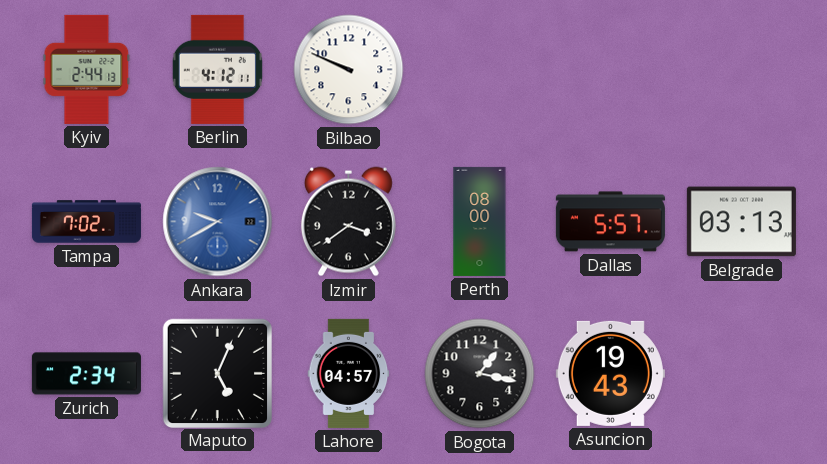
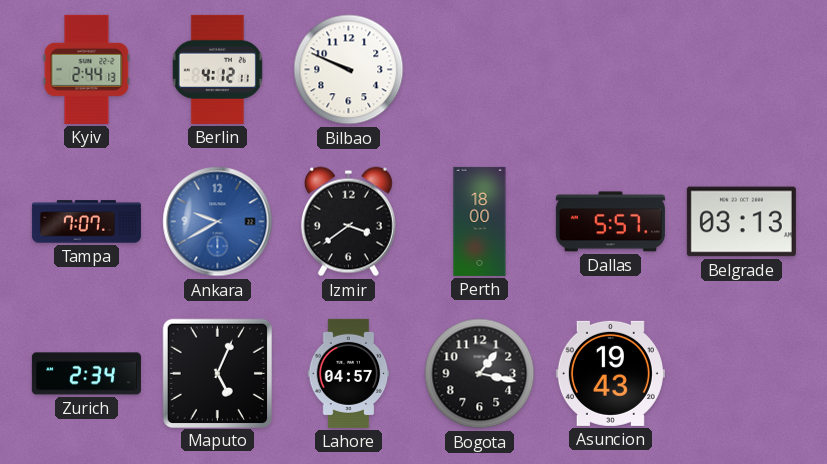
Tampa: 7:02 -> 7:07
Perth: 08:00 -> 18:00
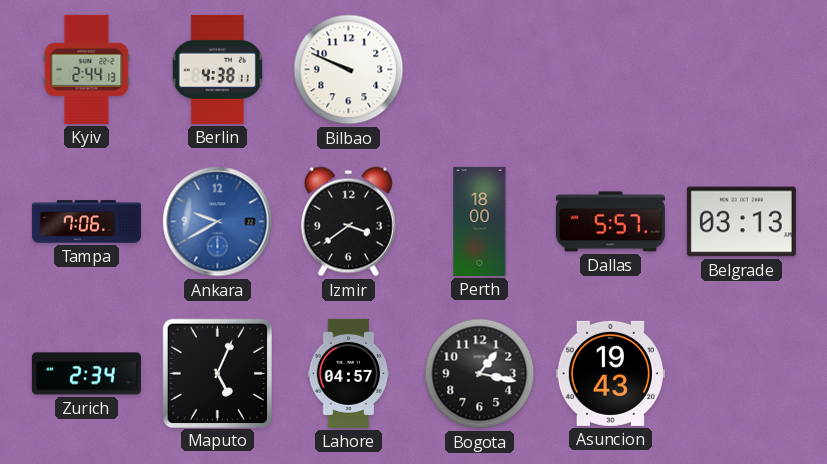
Berlin: 4:12 -> 4:38
Tampa: 7:07 -> 7:06
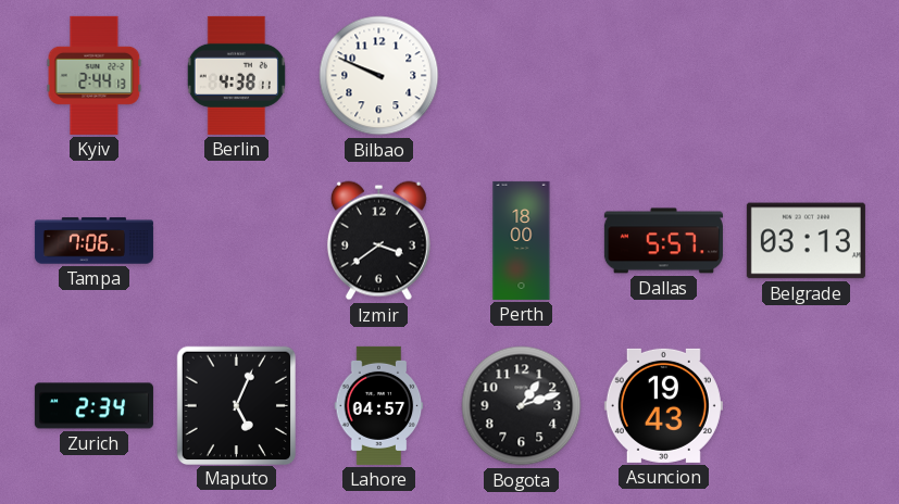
Ankara: 9:40 -> none
Bogota: 1:17 -> 1:12
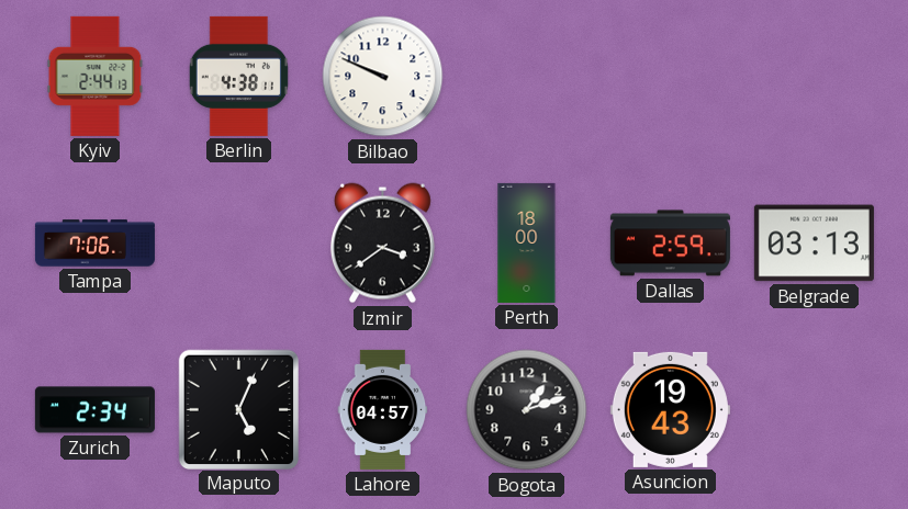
Dallas: 5:57 -> 2:59
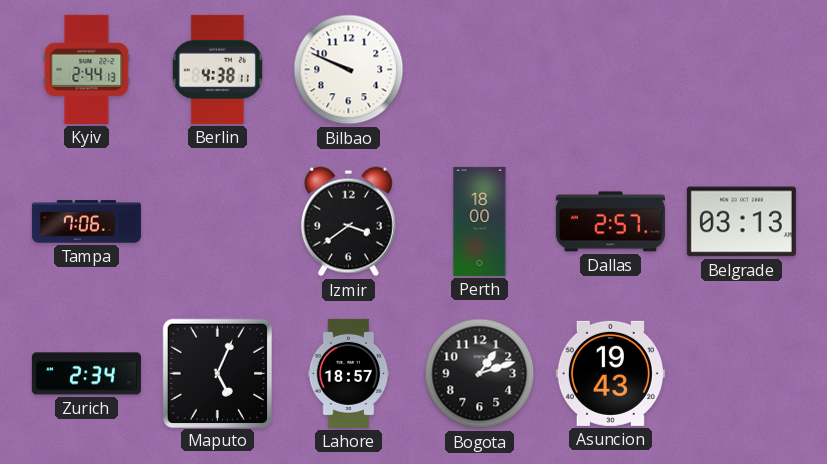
Dallas: 2:59 -> 2:57
Lahore: 04:57 -> 18:57
